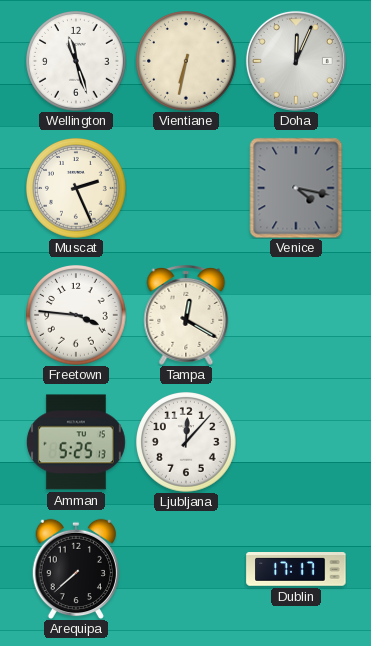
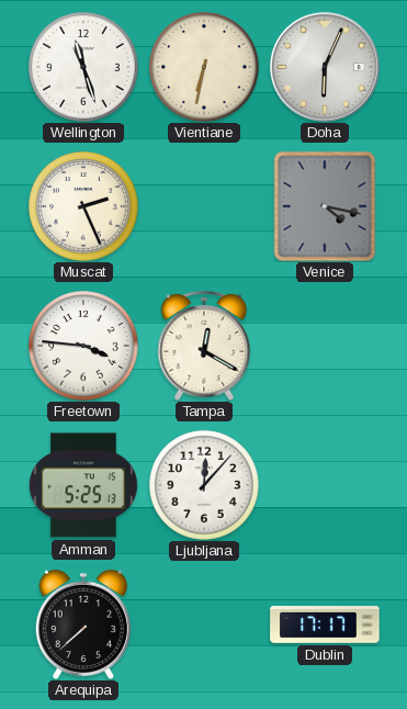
Doha: 12:04 -> 6:04
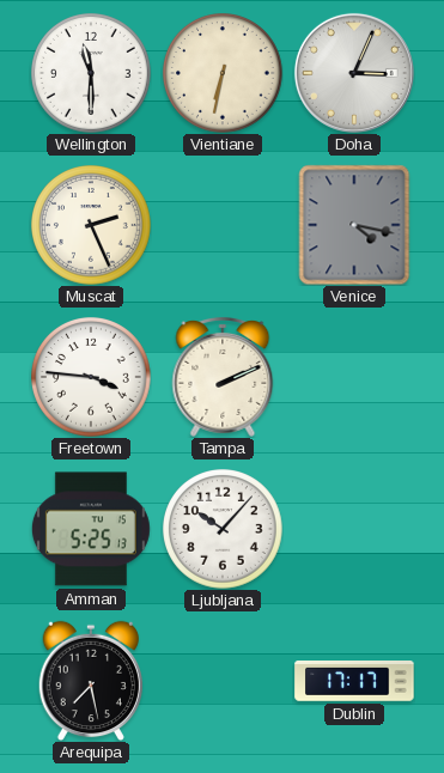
Wellington: 11:27 -> 11:30
Doha: 6:04 -> 3:04
Tampa: 12:20 -> 2:11
Ljubljana: 12:07 -> 10:07
Arequipa: 7:38 -> 7:28
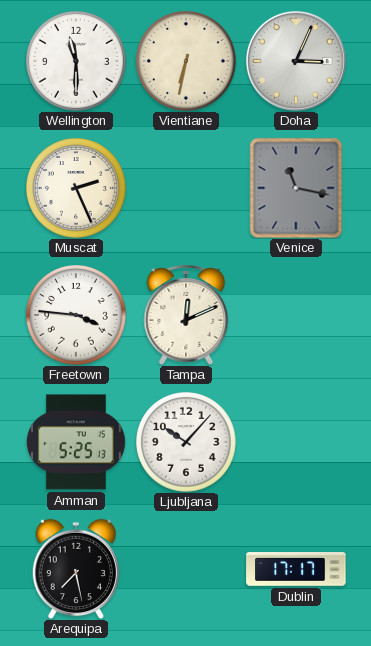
Venice: 4:17 -> 11:17
Tampa: 2:11 -> 12:11
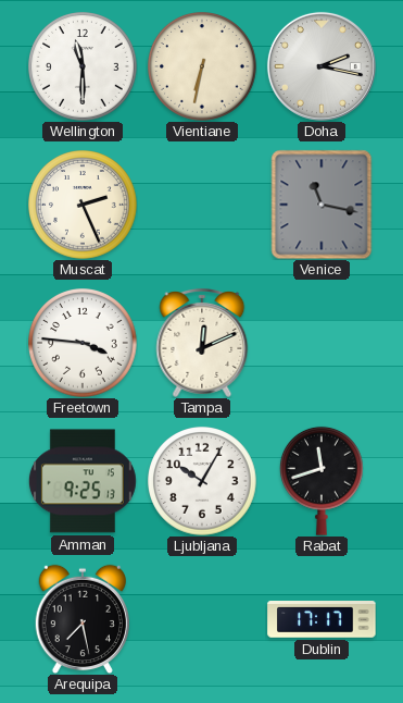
Doha: 3:04 -> 2:17
Amman: 5:25 -> 9:25
Ljubljana: 10:07 -> 10:05
Rabat: none -> 11:42
